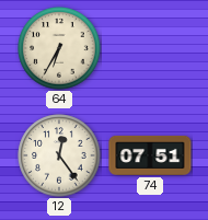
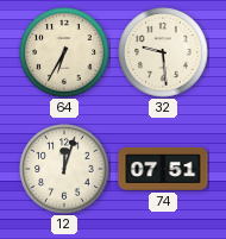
32: none -> 9:29
12: 12:24 -> 12:03
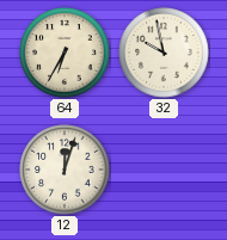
32: 9:29 -> 9:58
74: 07:51 -> none
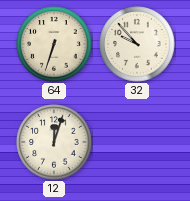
64: 6:35 -> 6:33
32: 9:58 -> 9:53
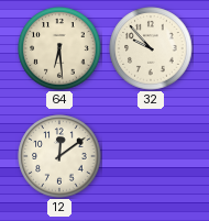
64: 6:33 -> 6:29
12: 12:03 -> 12:09
